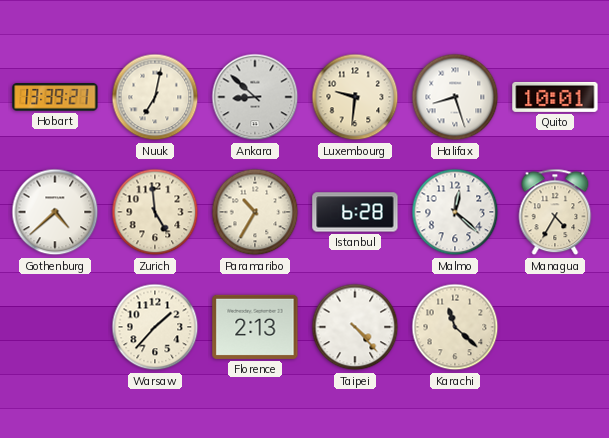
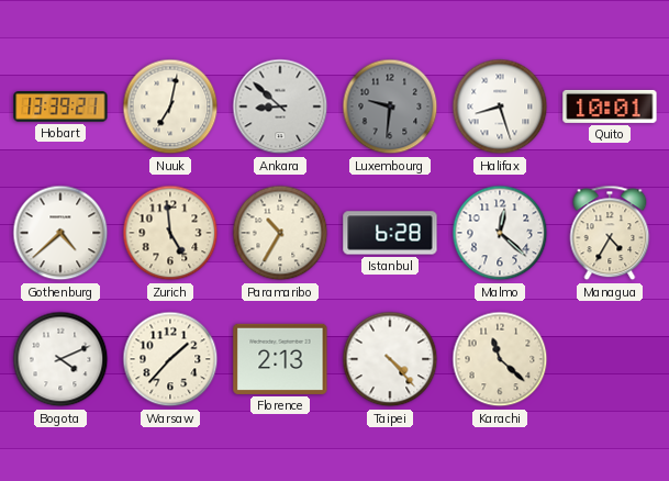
Luxembourg dial: cream -> grey
Bogota: none -> 4:11
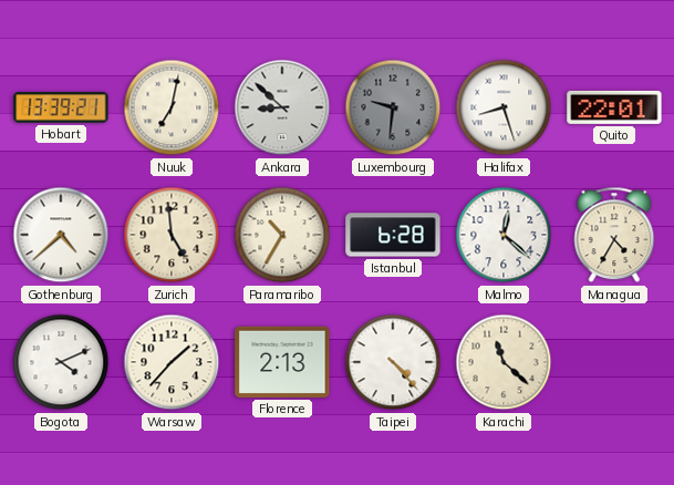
Quito: 10:01 -> 22:01
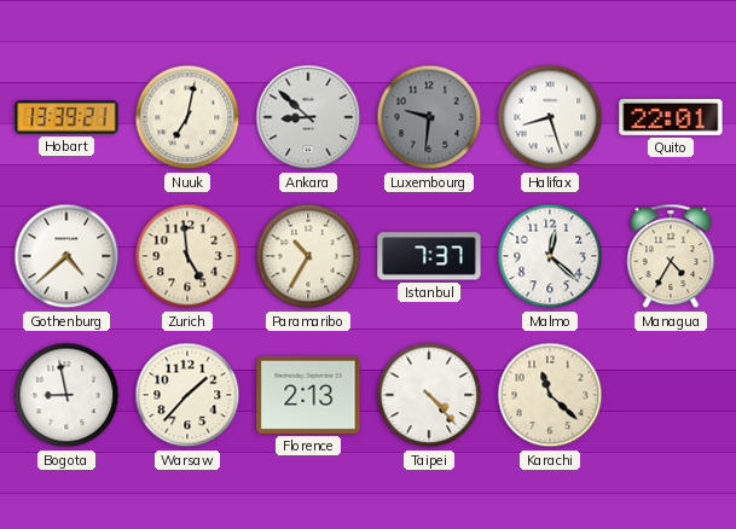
Istanbul: 6:28 -> 7:37
Bogota: 4:11 -> 8:58
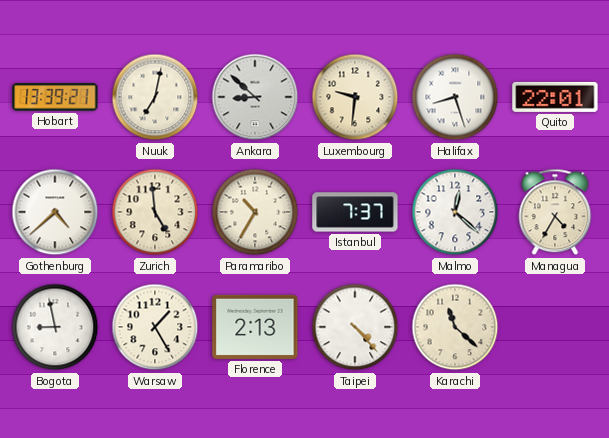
Luxembourg dial: grey -> cream
Warsaw: 1:37 -> 1:25
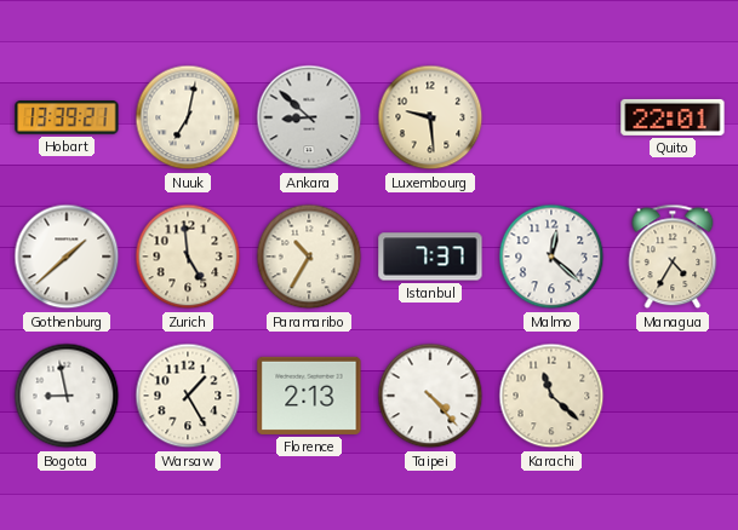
Luxembourg: 9:31 -> 9:29
Halifax: 8:27 -> none
Gothenburg: 4:38 -> 1:38
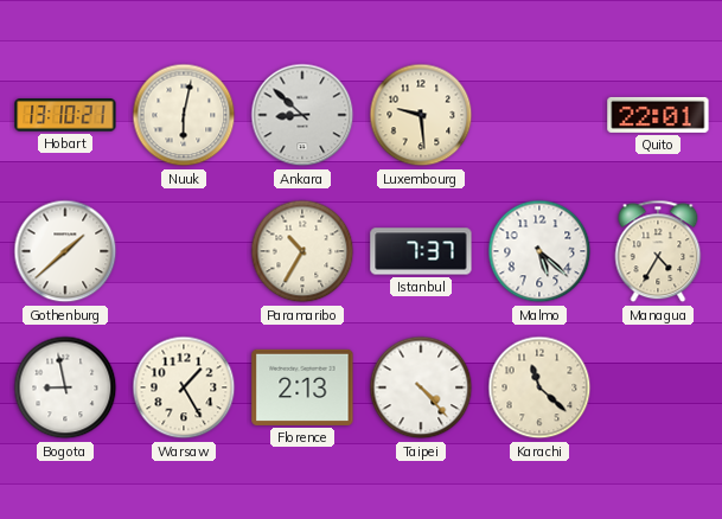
Hobart: 13:39 -> 13:10
Nuuk: 7:02 -> 6:02
Zurich: 4:59 -> none
Malmo: 12:22 -> 5:22
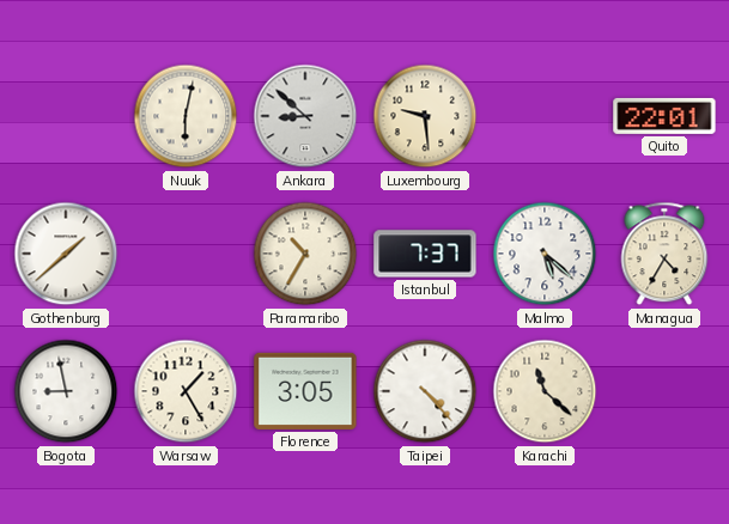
Hobart: 13:10 -> none
Florence: 2:13 -> 3:05
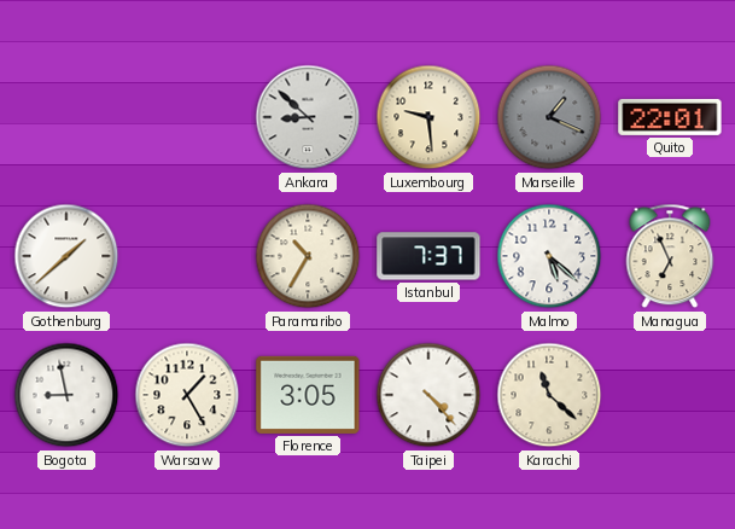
Nuuk: 6:02 -> none
Marseille: none -> 1:19
Managua: 4:35 -> 6:56
